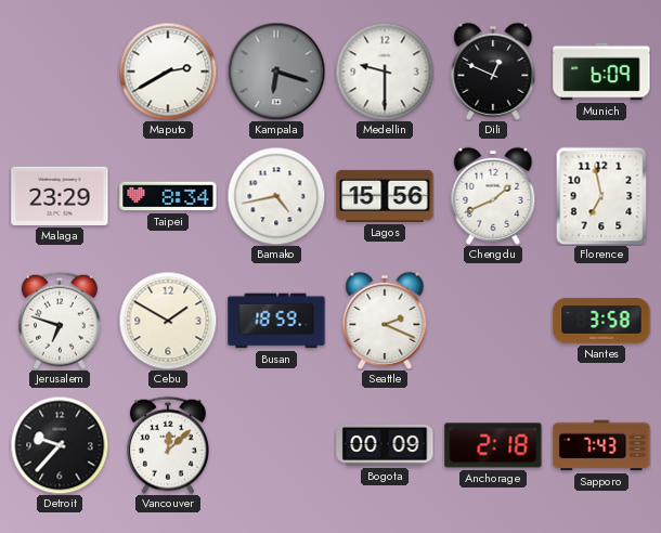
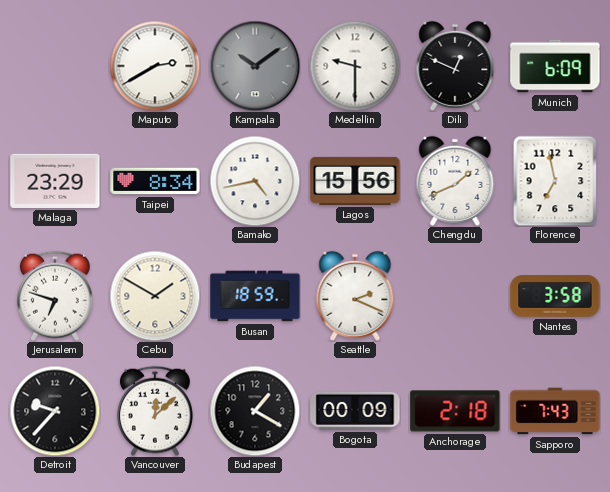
Kampala: 6:18 -> 10:09
Budapest: none -> 1:20
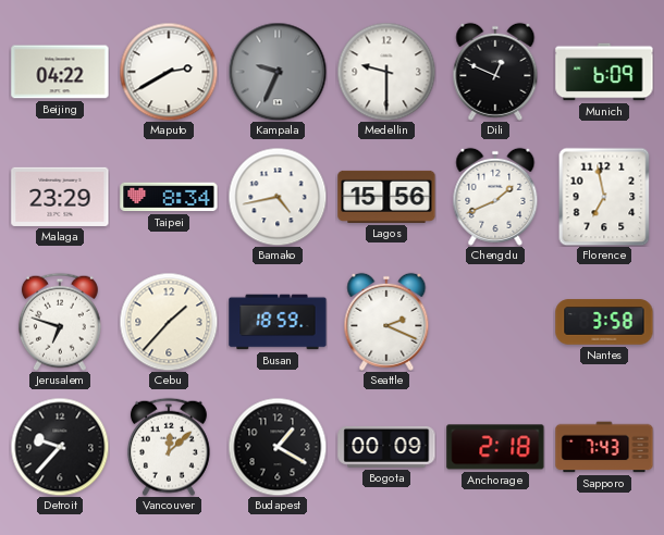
Beijing: none -> 04:22
Kampala: 10:09 -> 9:34
Cebu: 1:50 -> 1:37
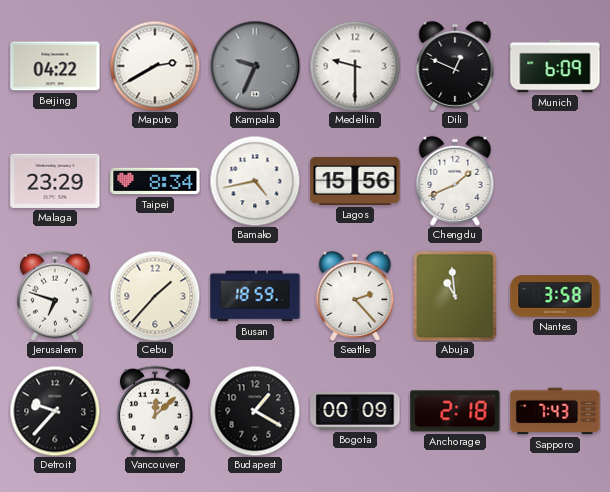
Florence: 6:58 -> none
Seattle: 2:19 -> 2:23
Abuja: none -> 10:59
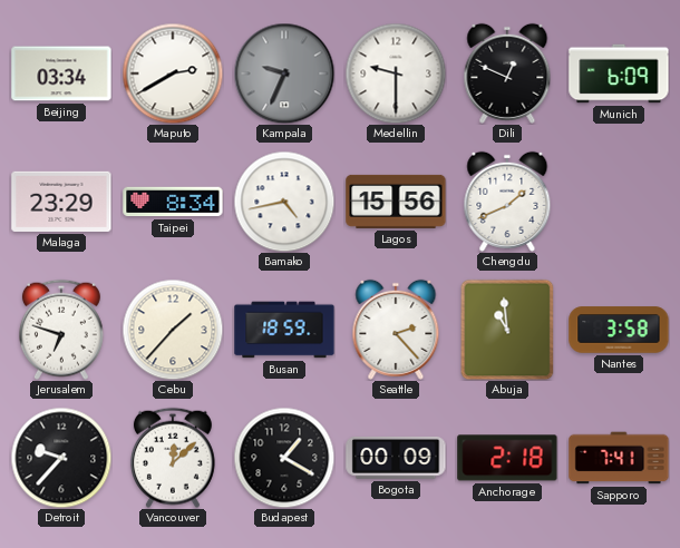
Beijing: 04:22 -> 03:34
Sapporo: 7:43 -> 7:41
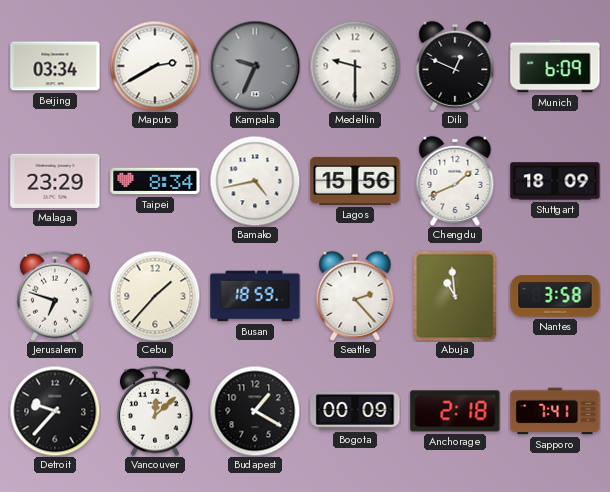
Stuttgart: none -> 18:09
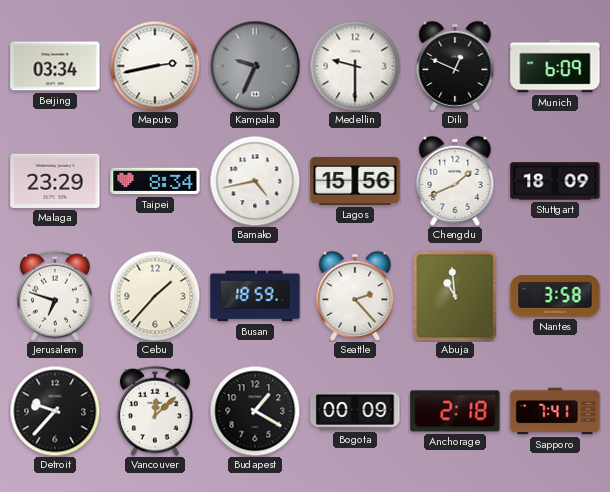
Maputo: 2:40 -> 2:43
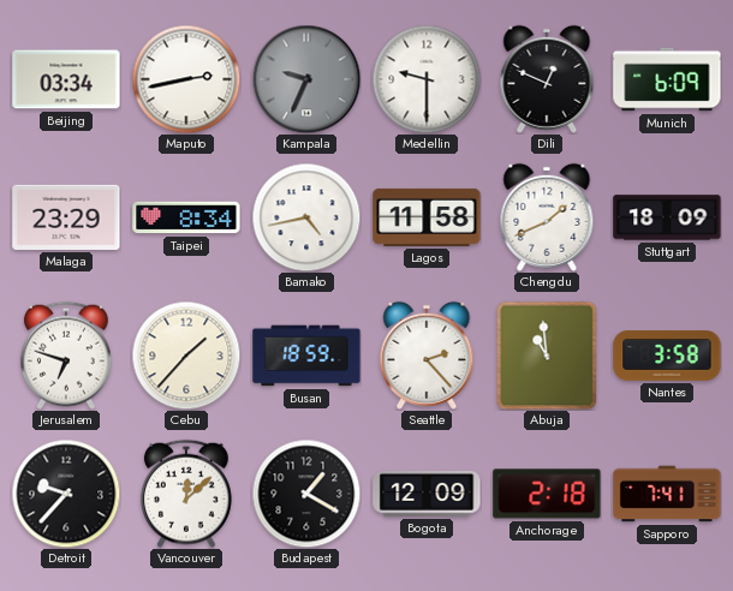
Lagos: 15:56 -> 11:58
Bogota: 00:09 -> 12:09
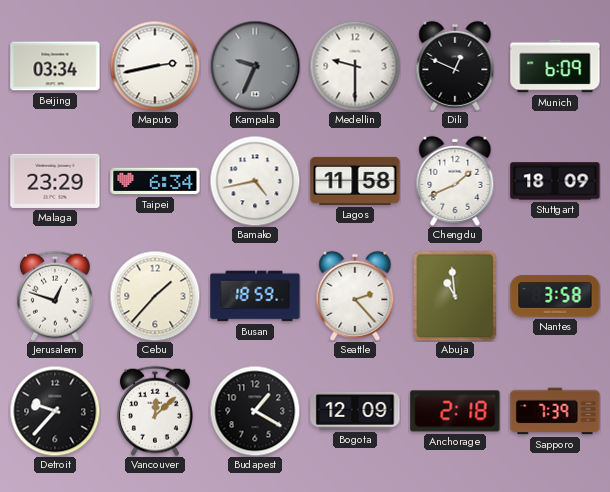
Taipei: 8:34 -> 6:34
Jerusalem: 6:48 -> 12:48
Sapporo: 7:41 -> 7:39
